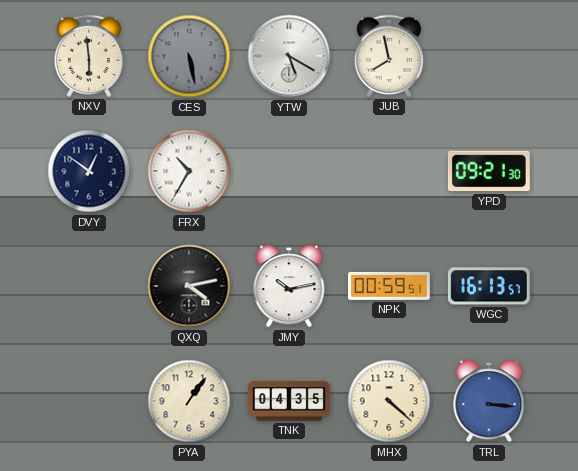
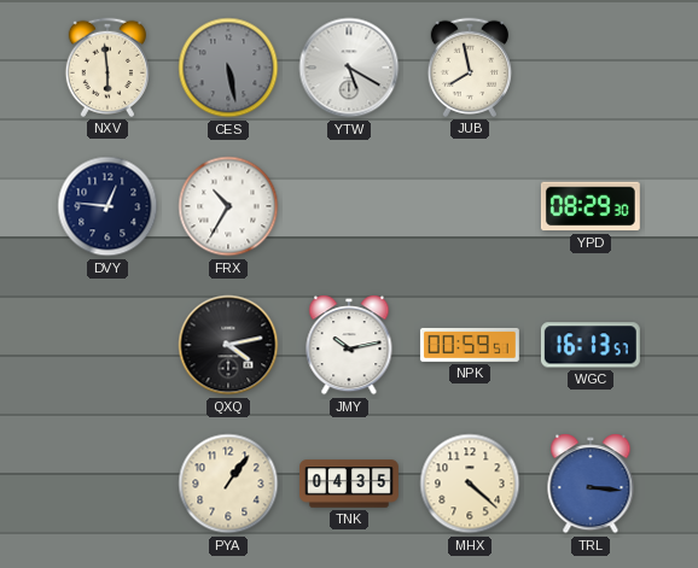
DVY: 12:51 -> 12:46
YPD: 09:21 -> 08:29
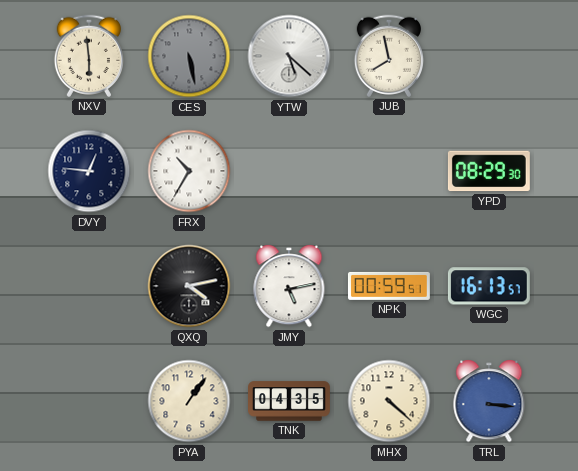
YTW: 5:20 -> 5:22
JMY: 10:13 -> 5:13
